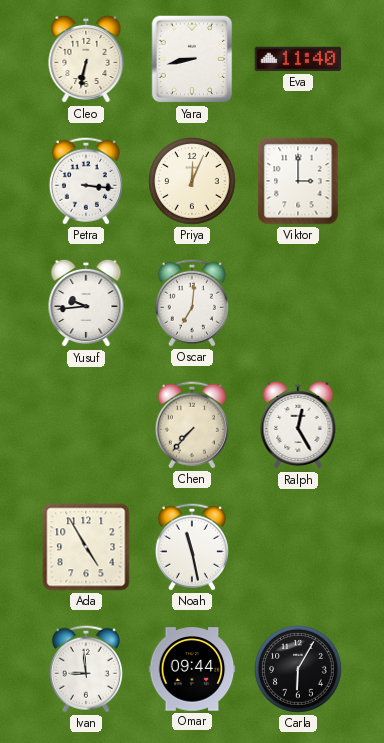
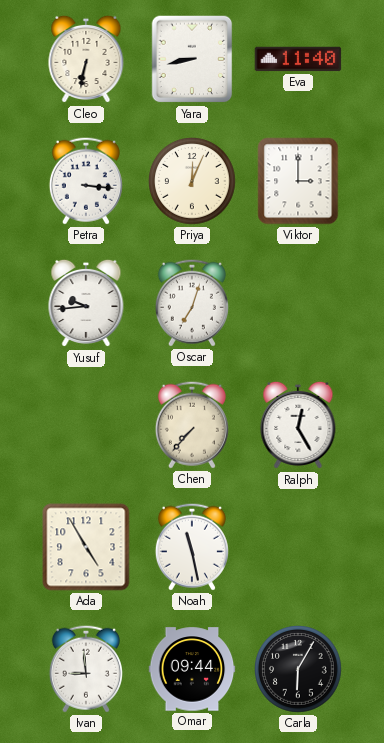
Oscar: 7:01 -> 7:03
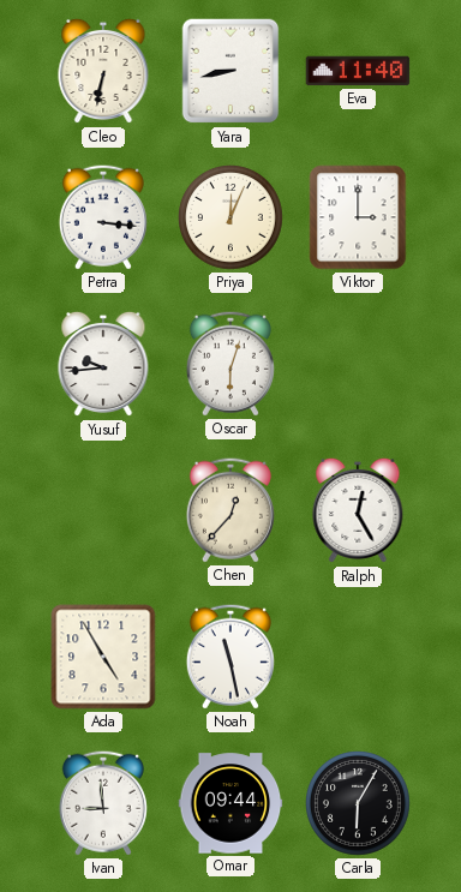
Oscar: 7:03 -> 6:03
Chen: 7:37 -> 12:37
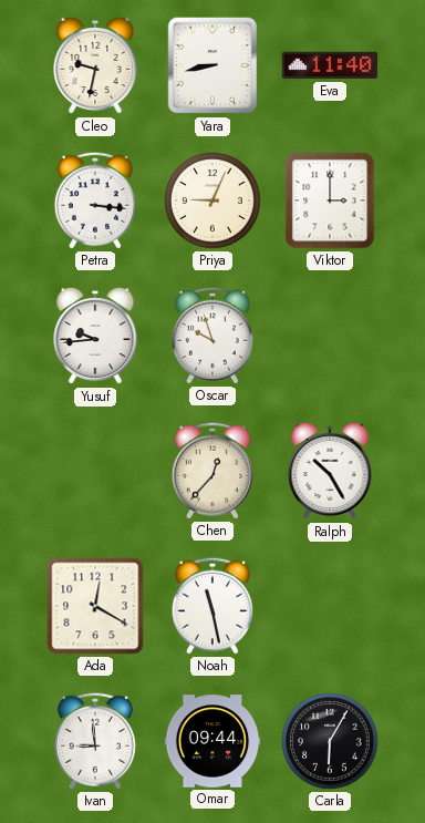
Cleo: 6:32 -> 9:32
Priya: 12:04 -> 9:04
Oscar: 6:03 -> 9:57
Ralph: 12:25 -> 10:25
Ada: 4:55 -> 12:20
